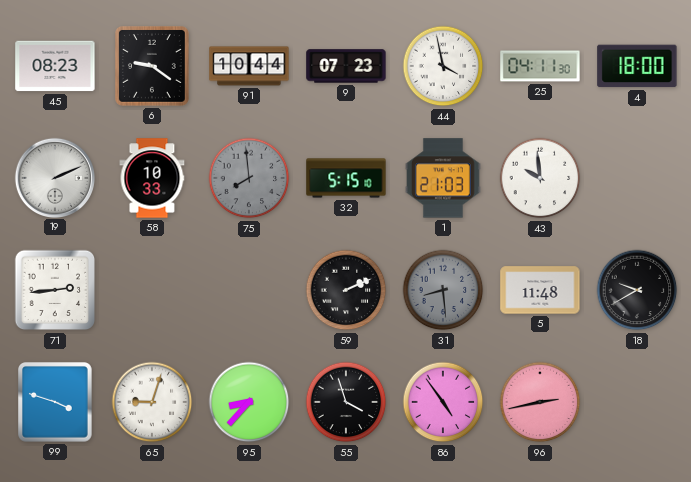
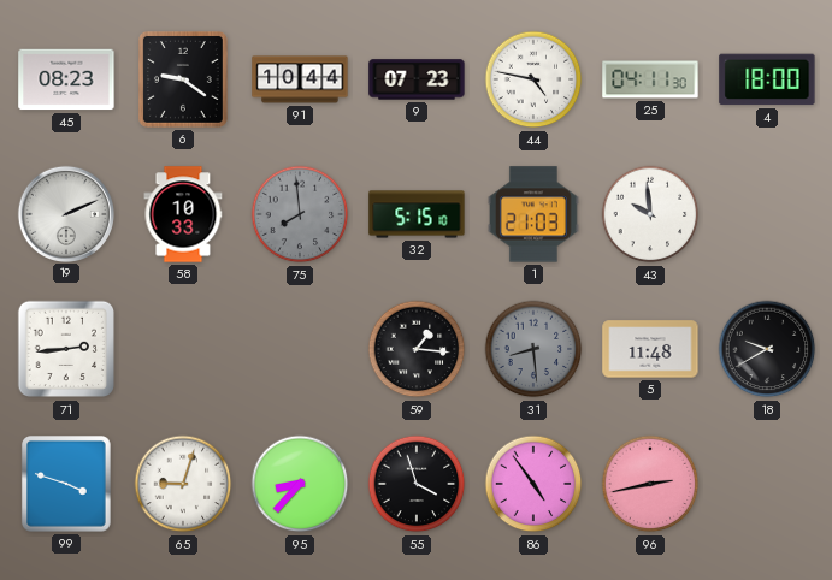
44: 3:58 -> 4:47
59: 2:11 -> 1:16
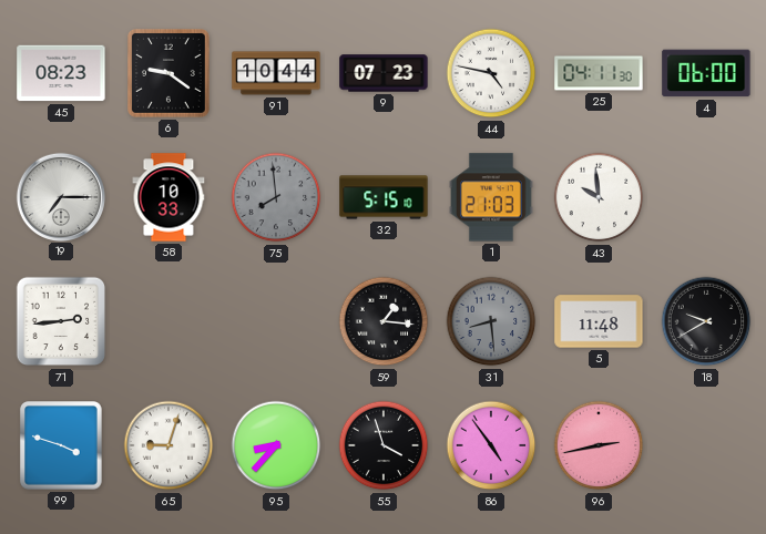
4: 18:00 -> 06:00
19: 2:11 -> 7:15
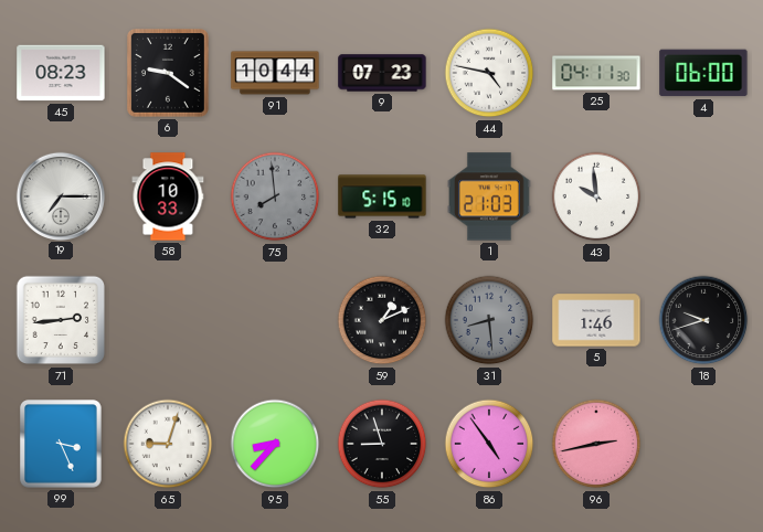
59: 1:16 -> 1:11
5: 11:48 -> 1:46
18: 9:40 -> 9:42
99: 3:48 -> 3:26
55: 3:57 -> 8:57
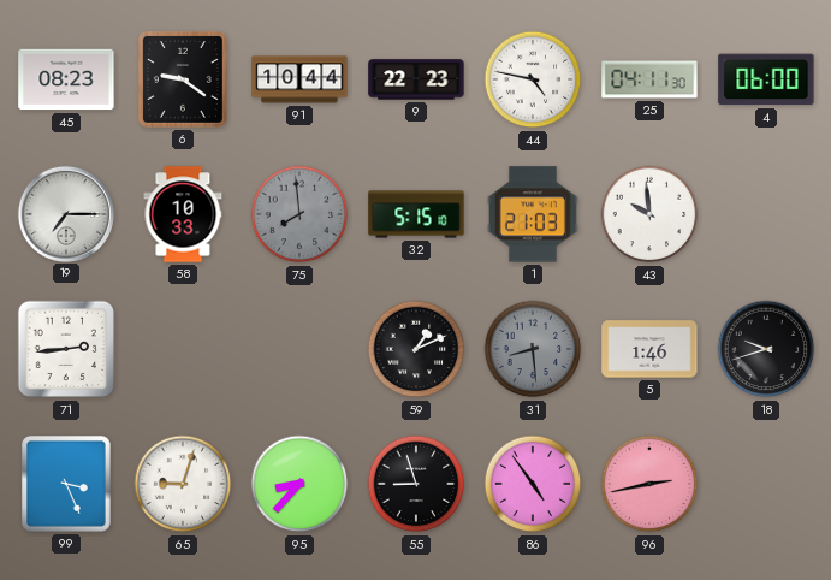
9: 07:23 -> 22:23
